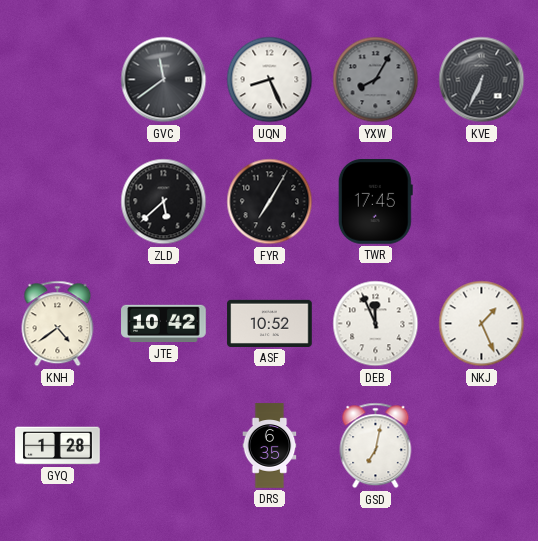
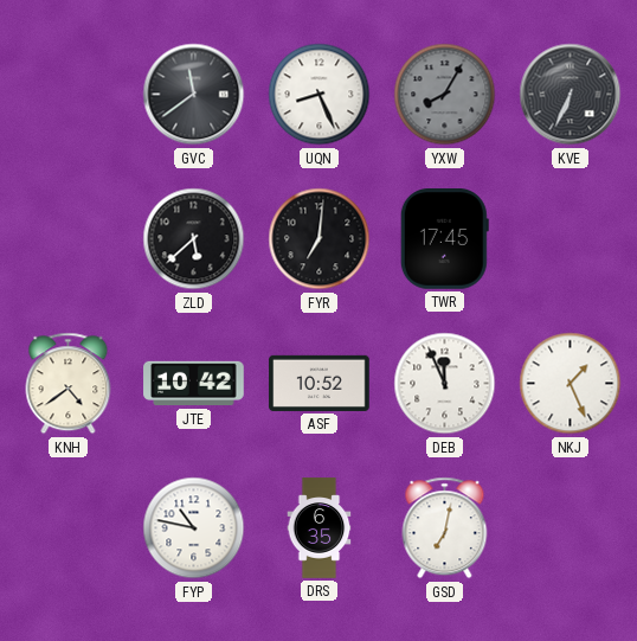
FYR: 7:05 -> 7:01
GYQ: 1:28 -> none
FYP: none -> 10:47
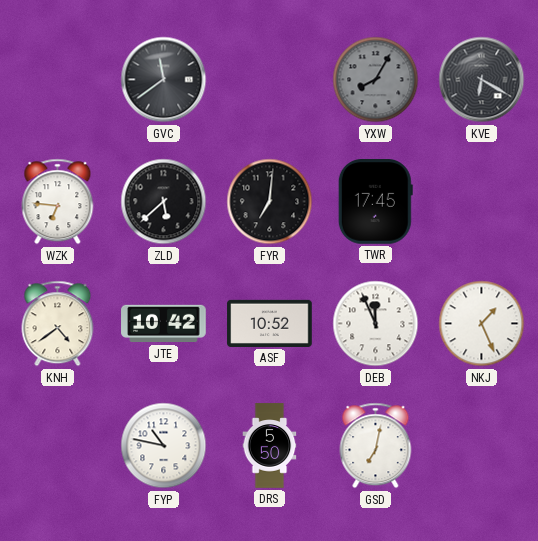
UQN: 8:26 -> none
KVE: 6:34 -> 6:20
WZK: none -> 6:46
DRS: 6:35 -> 5:50
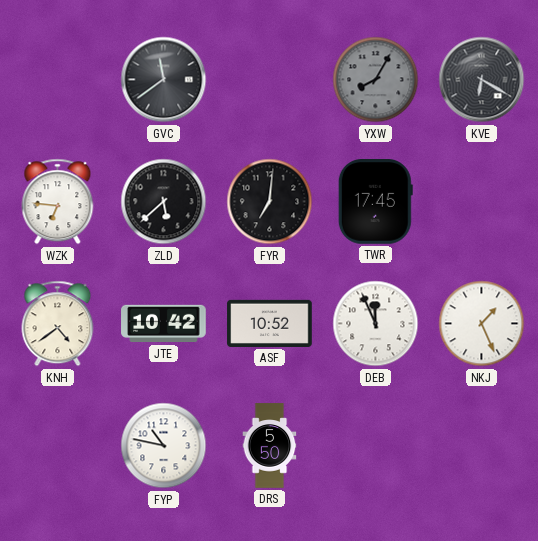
GSD: 7:02 -> none
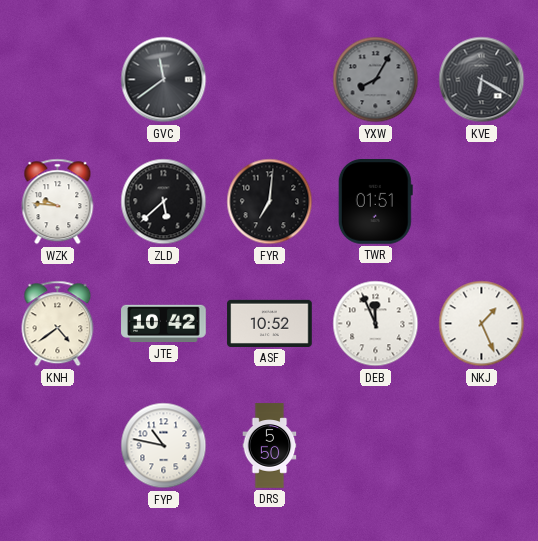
WZK: 6:46 -> 9:46
TWR: 17:45 -> 01:51
